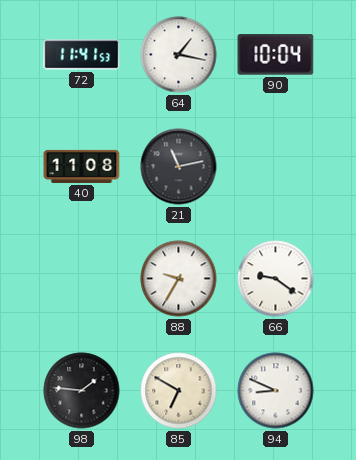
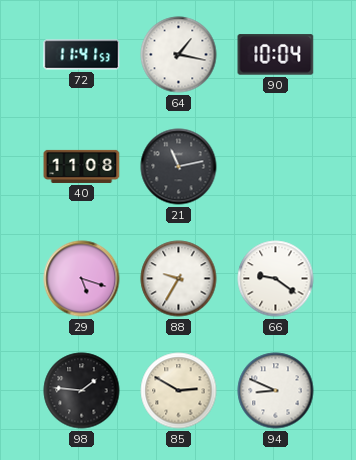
29: none -> 5:18
85: 6:50 -> 2:50
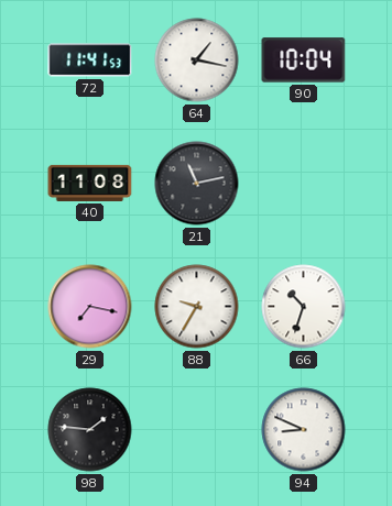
29: 5:18 -> 7:17
66: 9:21 -> 10:33
85: 2:50 -> none
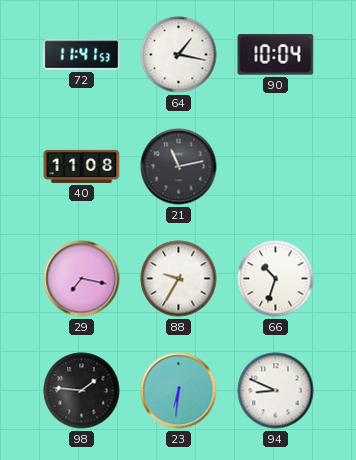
23: none -> 6:31
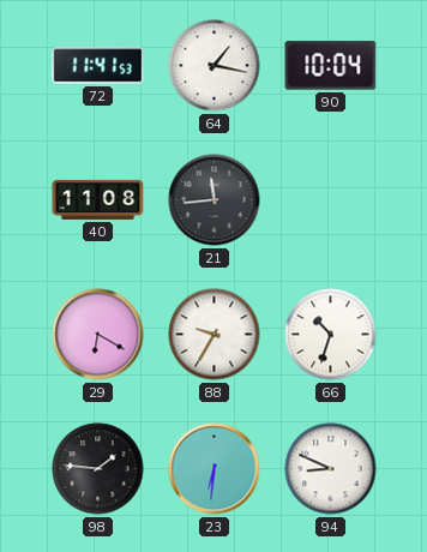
21: 11:13 -> 11:44
29: 7:17 -> 6:20
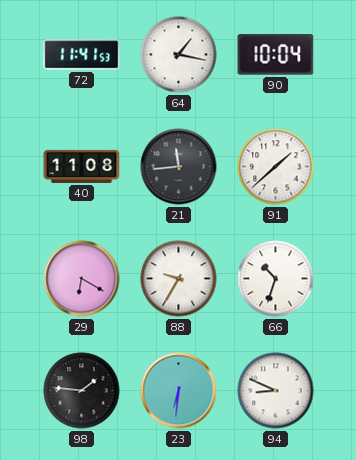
91: none -> 1:38
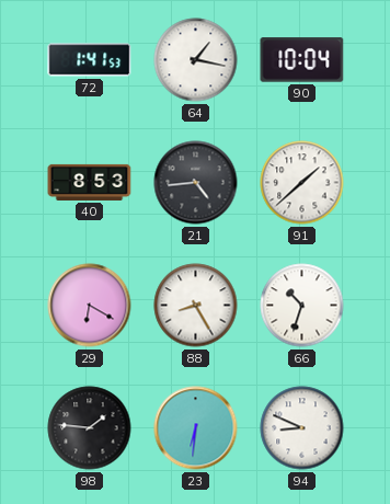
72: 11:41 -> 1:41
40: 11:08 -> 8:53
21: 11:44 -> 4:44
88: 9:35 -> 8:25
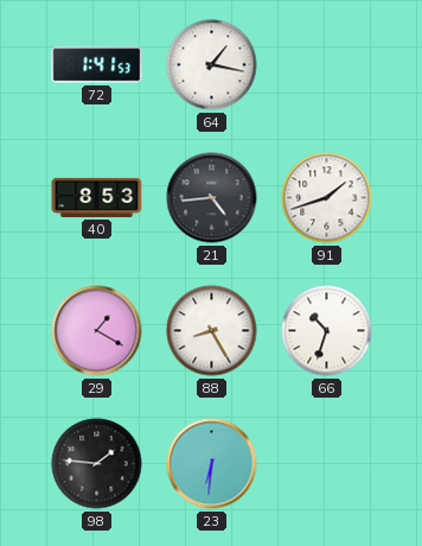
90: 10:04 -> none
91: 1:38 -> 1:42
29: 6:20 -> 1:20
94: 8:49 -> none
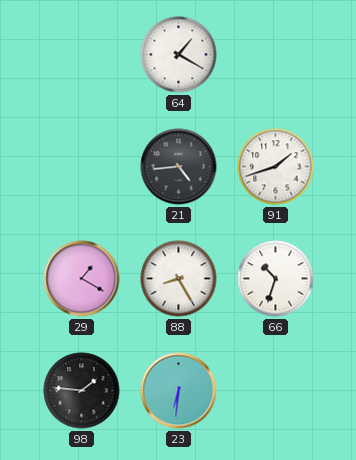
72: 1:41 -> none
64: 1:17 -> 1:20
40: 8:53 -> none
